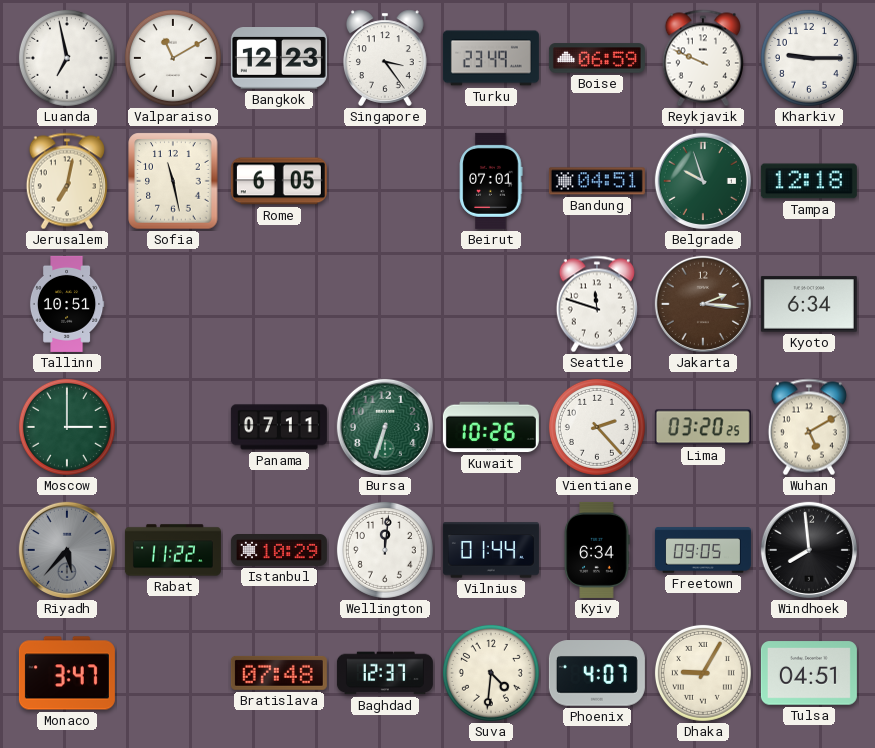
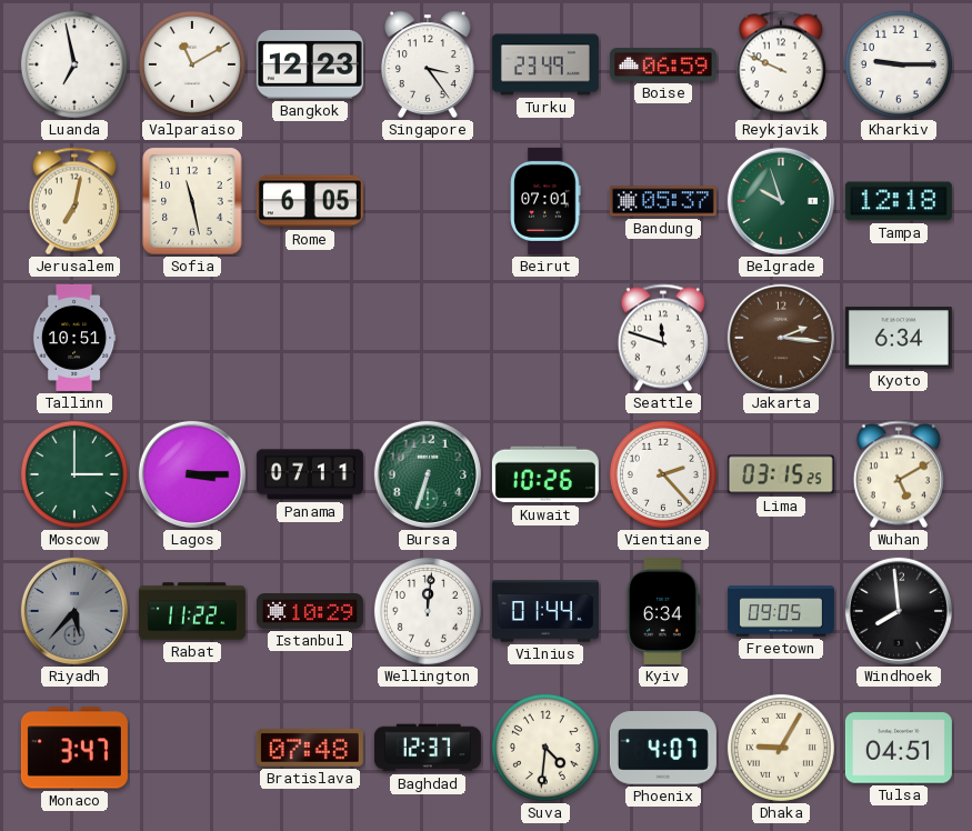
Bandung: 04:51 -> 05:37
Lagos: none -> 3:15
Lima: 03:20 -> 03:15
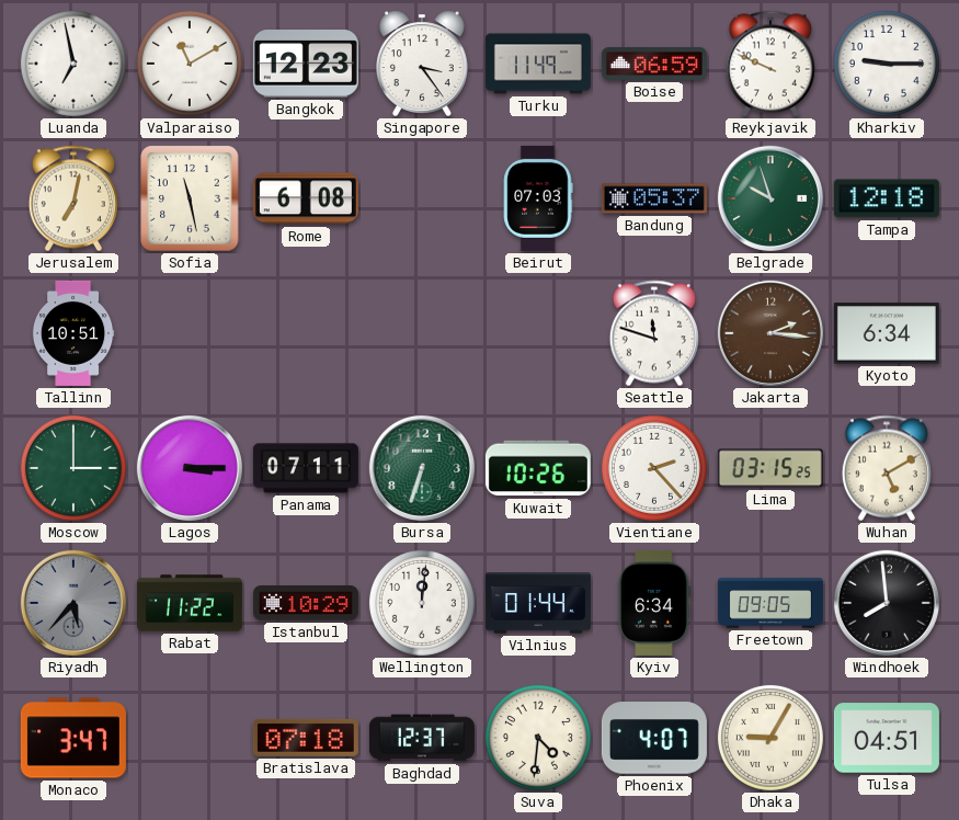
Turku: 23:49 -> 11:49
Rome: 6:05 -> 6:08
Beirut: 07:01 -> 07:03
Bratislava: 07:48 -> 07:18
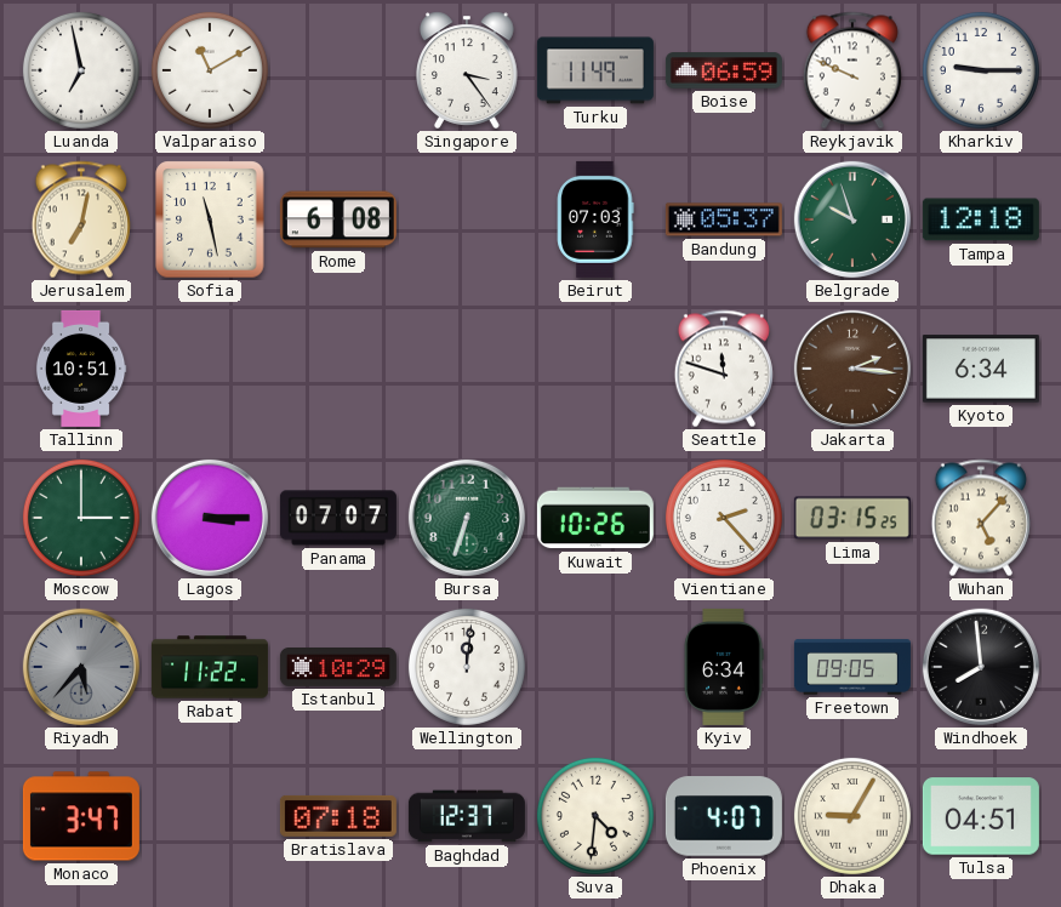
Bangkok: 12:23 -> none
Panama: 07:11 -> 07:07
Wuhan: 5:10 -> 5:07
Vilnius: 01:44 -> none
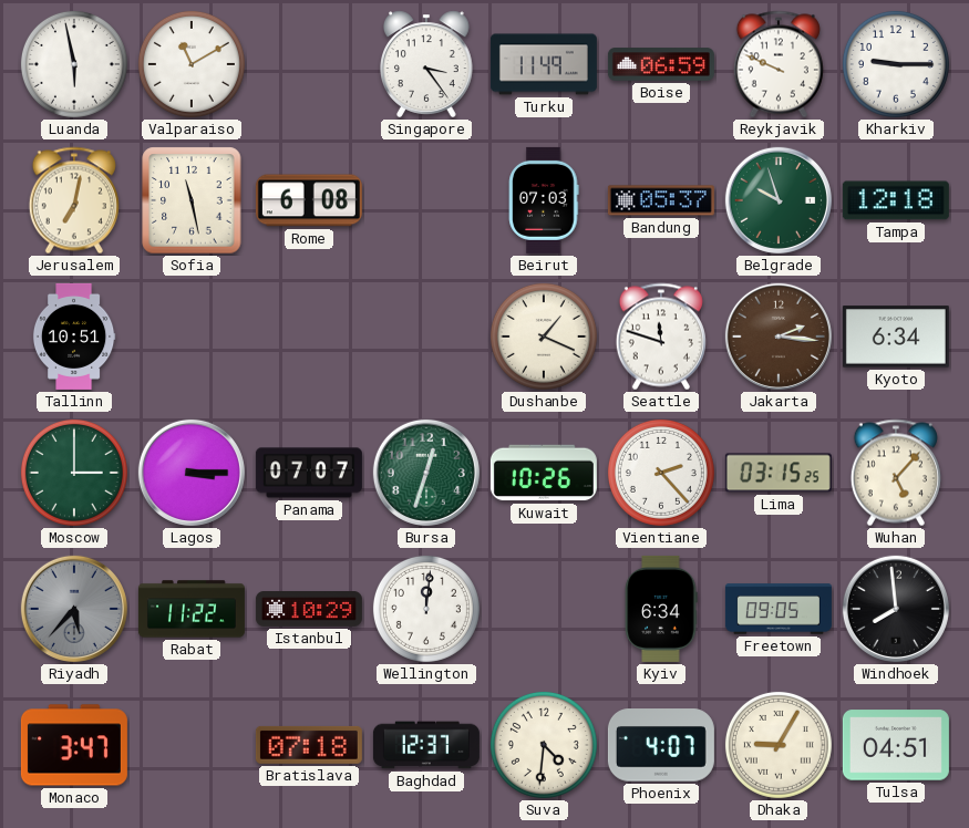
Luanda: 6:58 -> 5:58
Dushanbe: none -> 1:19
Bursa: 6:33 -> 12:33
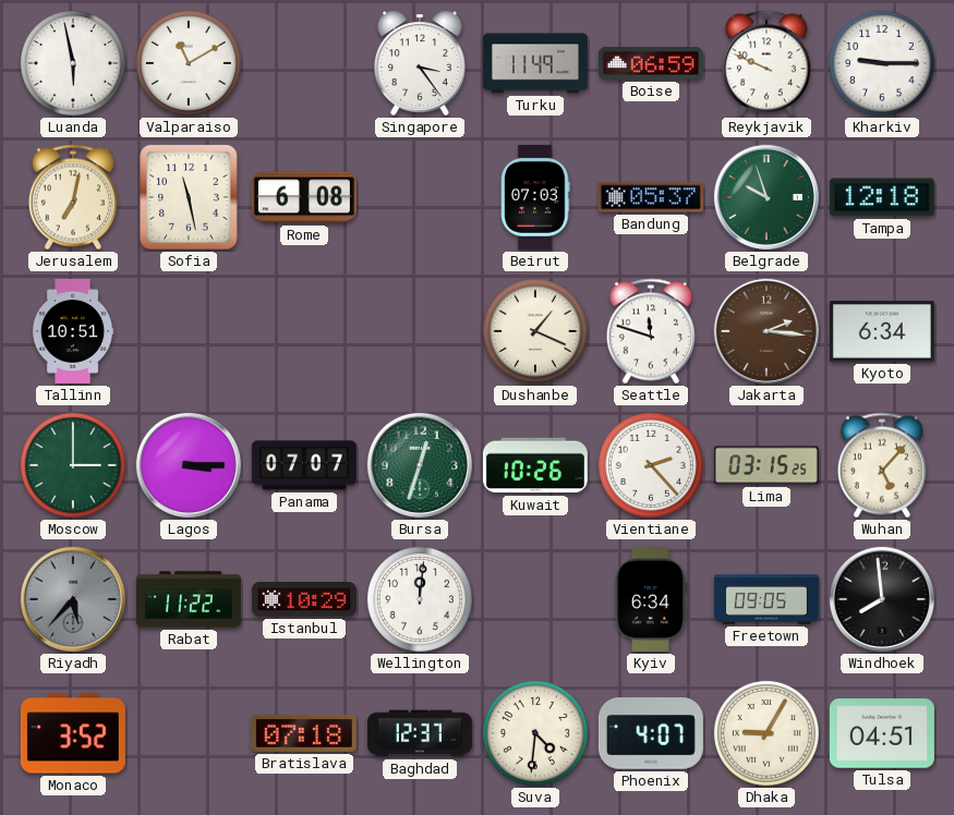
Monaco: 3:47 -> 3:52
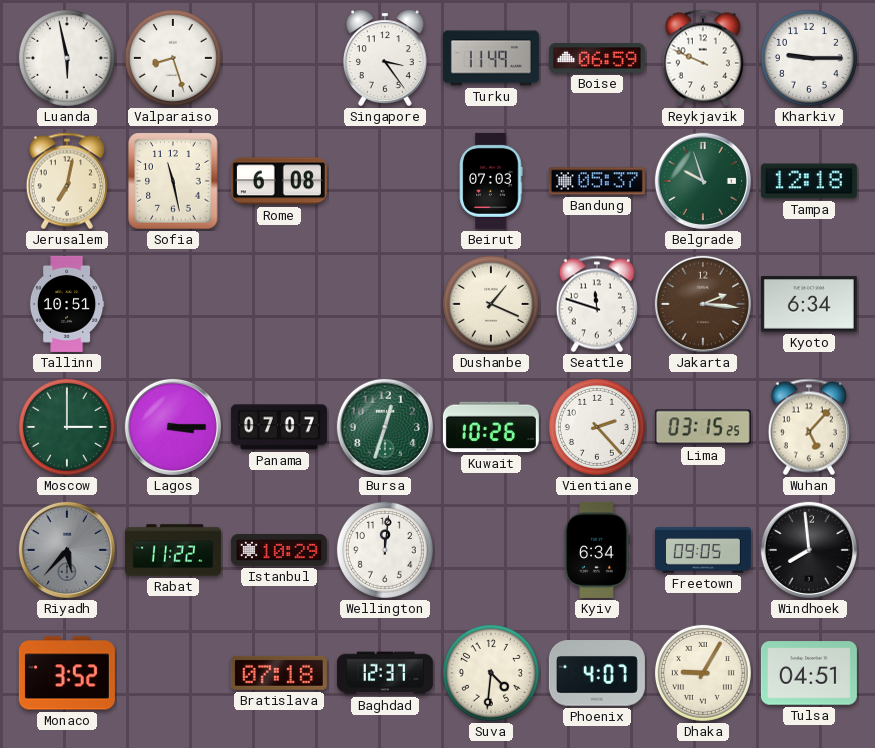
Valparaiso: 11:10 -> 8:27
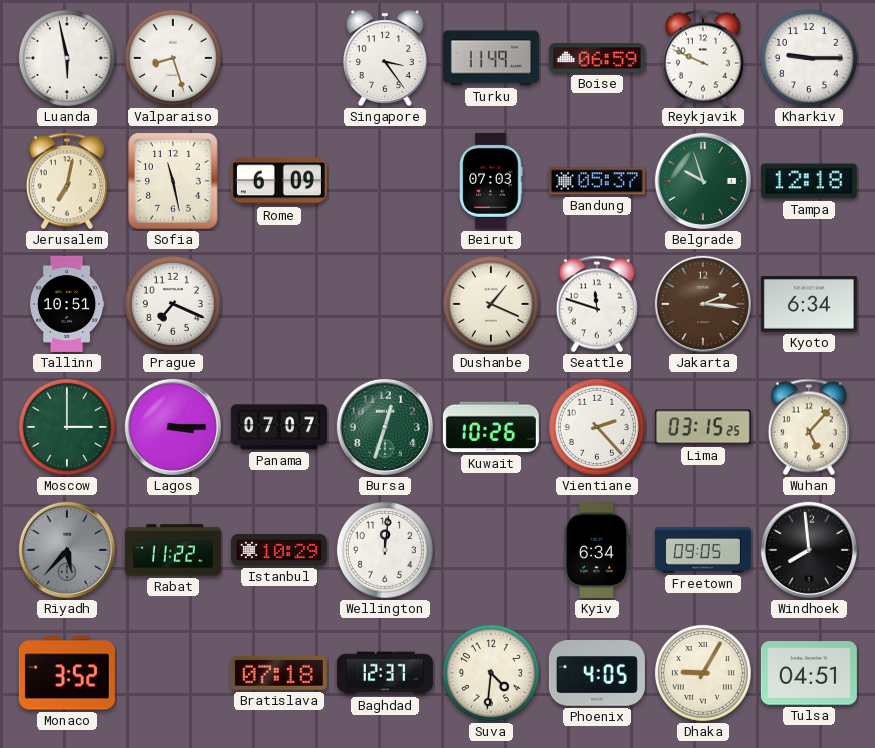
Rome: 6:08 -> 6:09
Prague: none -> 7:19
Phoenix: 4:07 -> 4:05
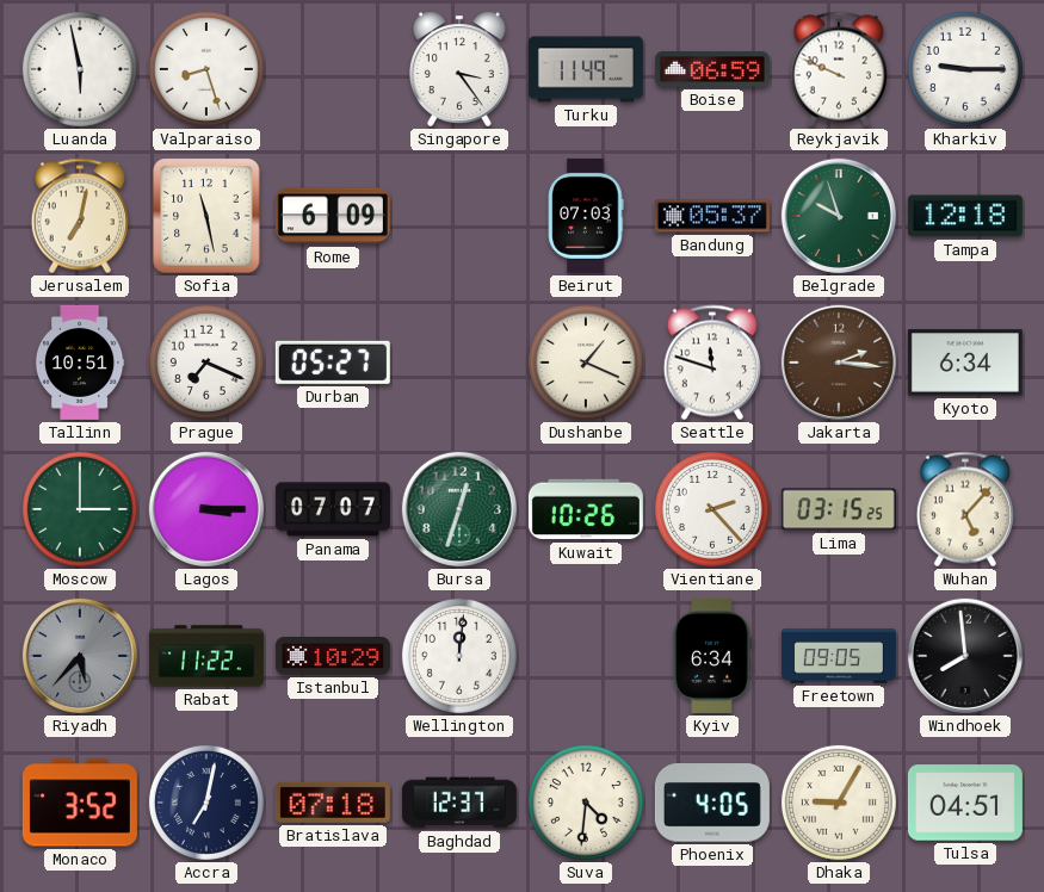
Durban: none -> 05:27
Accra: none -> 7:02
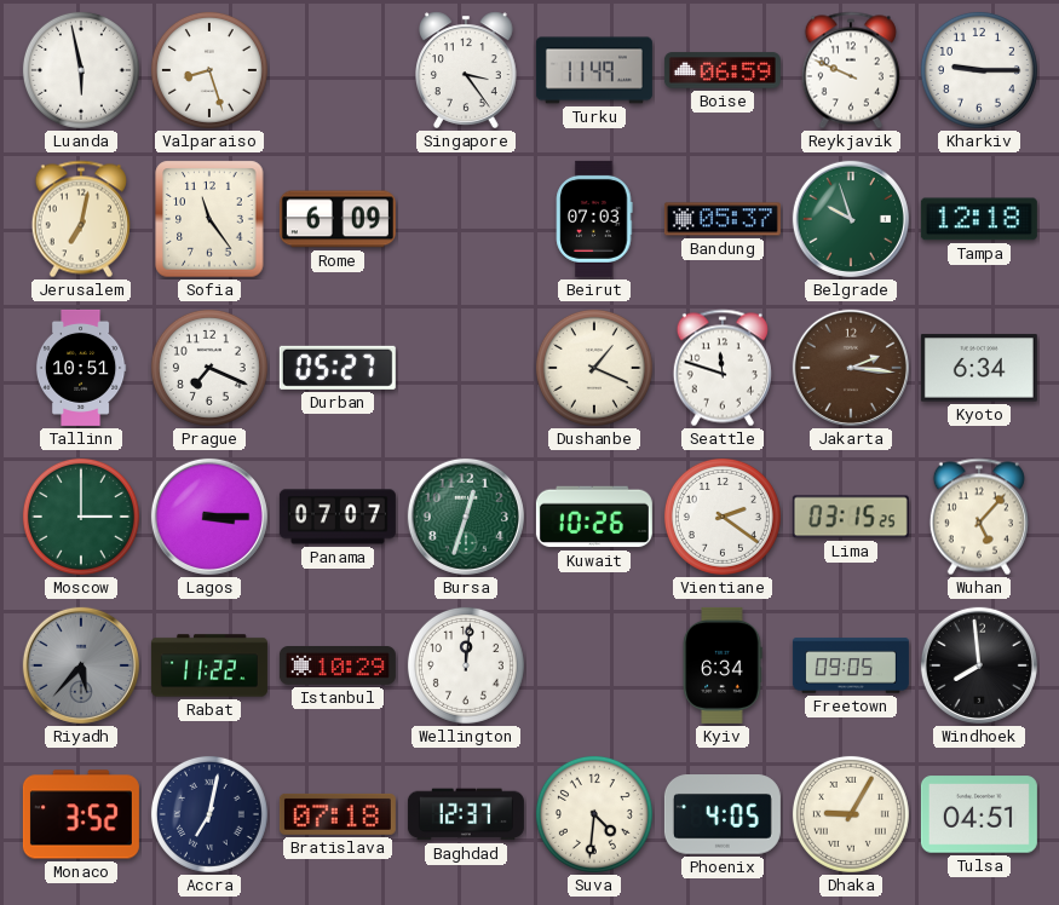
Sofia: 11:28 -> 11:24
Vientiane: 2:23 -> 2:21
